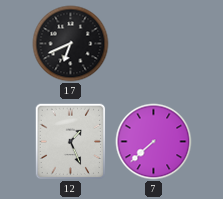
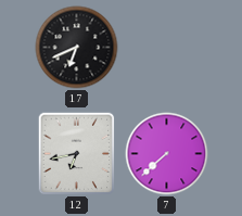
12: 1:26 -> 6:43
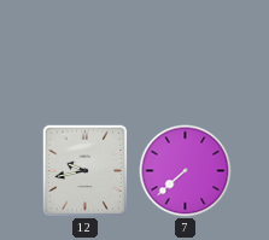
17: 6:41 -> none
12: 6:43 -> 9:43
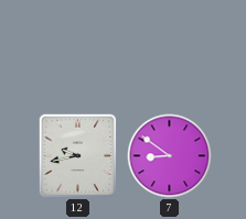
7: 7:38 -> 8:51
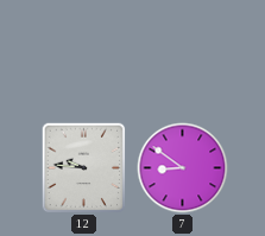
12: 9:43 -> 9:46
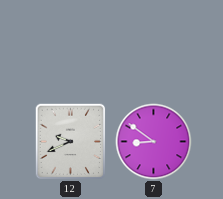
12: 9:46 -> 9:41
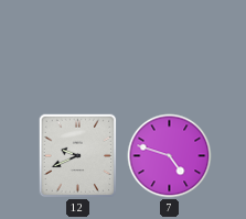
7: 8:51 -> 4:48
